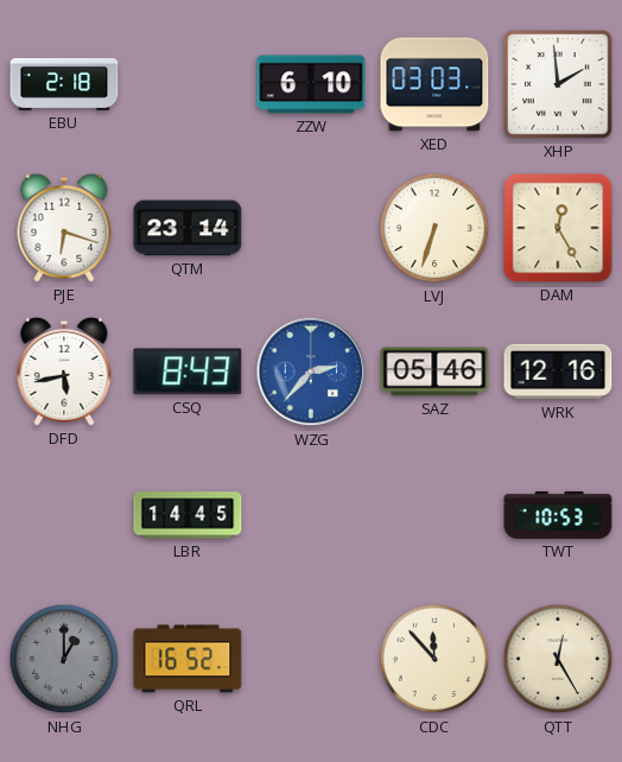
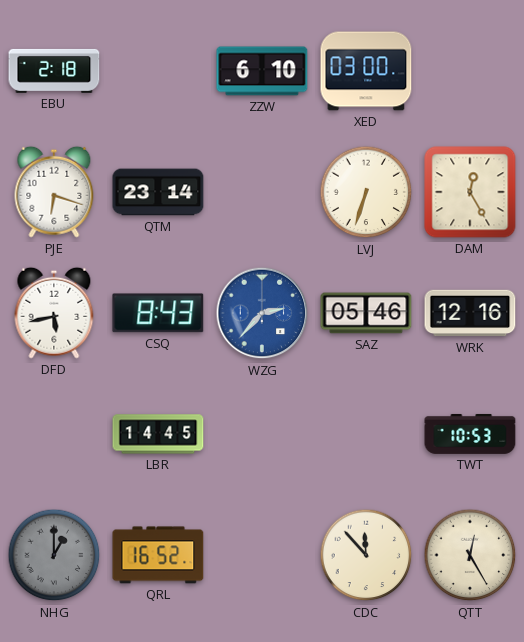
XED: 03:03 -> 03:00
XHP: 1:59 -> none
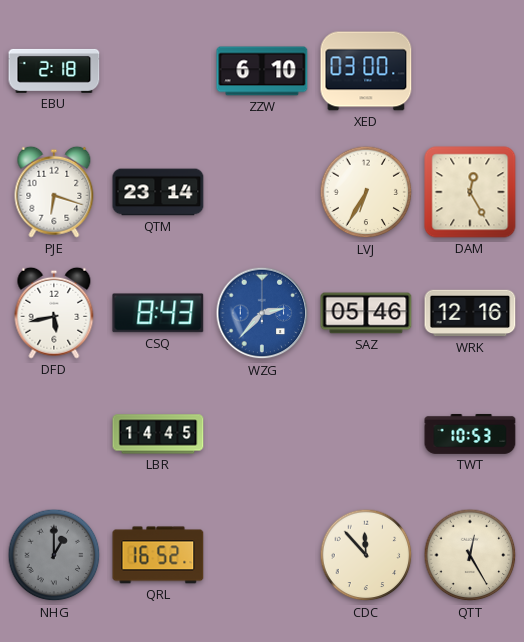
LVJ: 6:33 -> 6:35
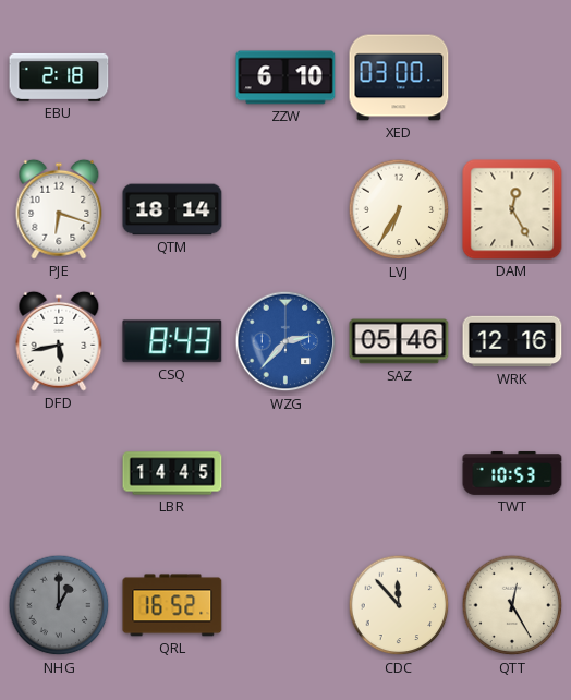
QTM: 23:14 -> 18:14
